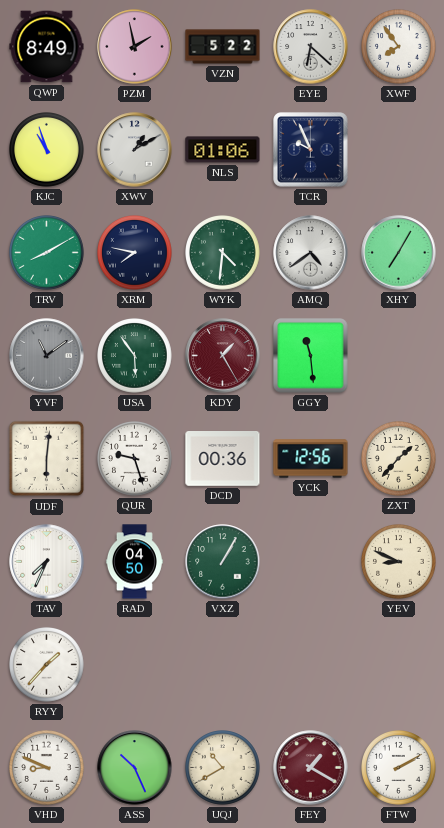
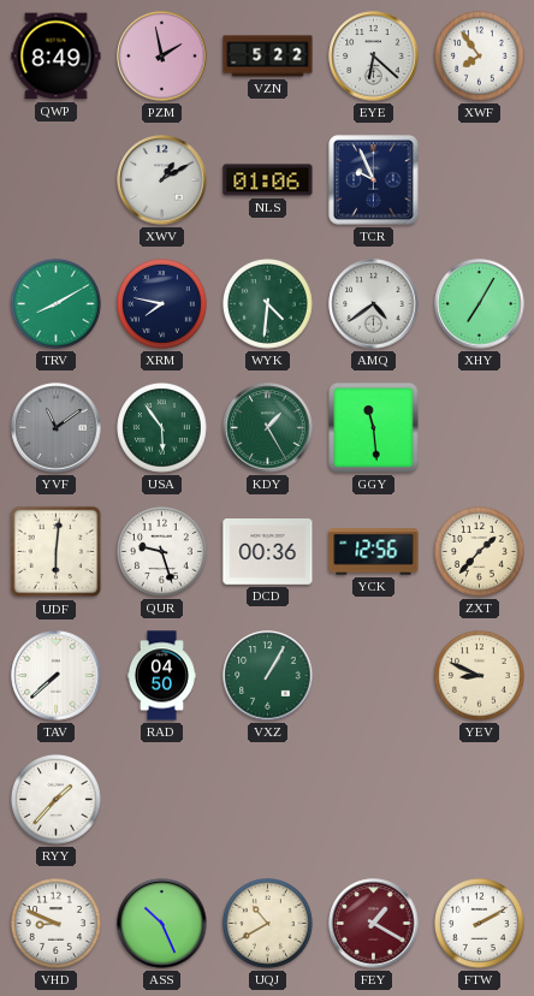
KJC: 10:57 -> none
KDY dial: burgundy -> green
TAV: 7:34 -> 7:38
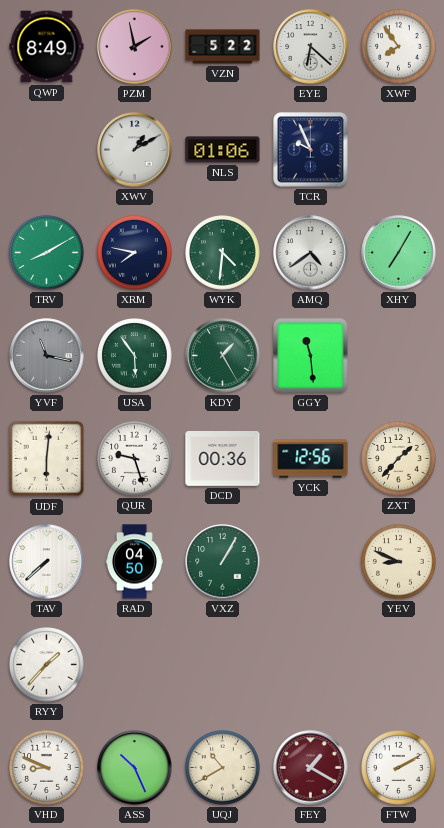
YVF: 11:09 -> 11:17
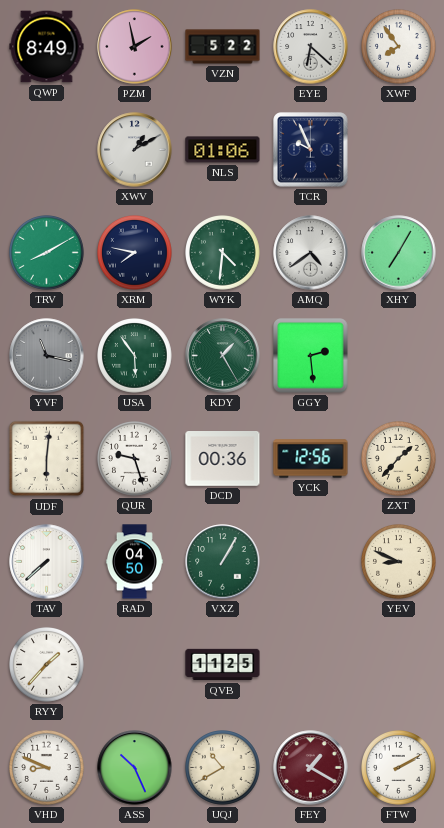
GGY: 11:29 -> 2:29
QVB: none -> 11:25
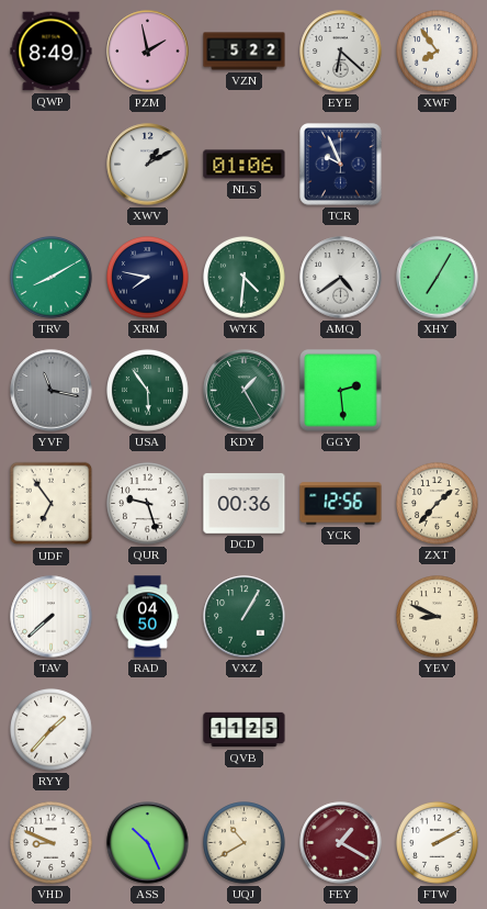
UDF: 6:01 -> 6:54
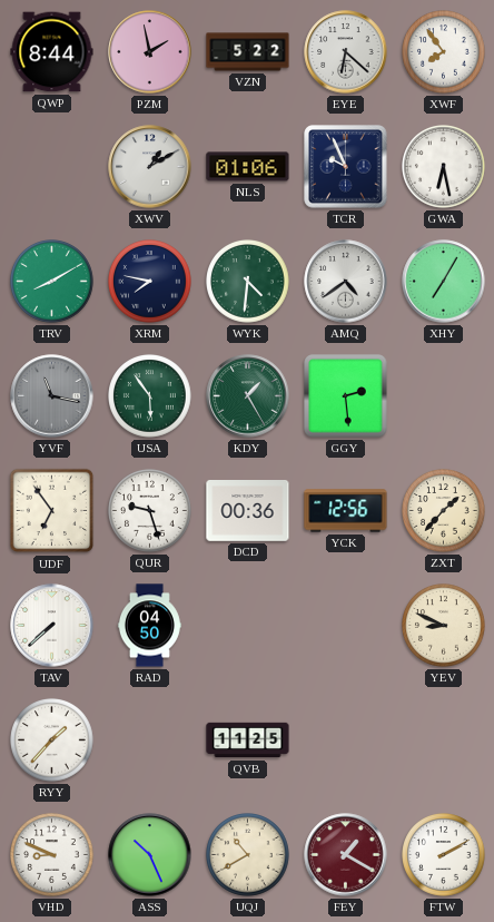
QWP: 8:49 -> 8:44
GWA: none -> 6:28
VXZ: 1:05 -> none
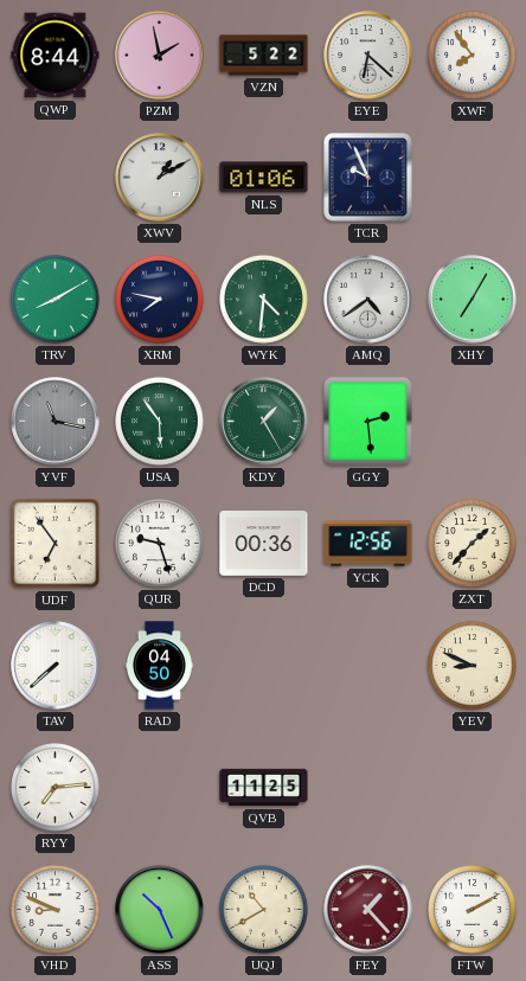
GWA: 6:28 -> none
RYY: 1:37 -> 7:14
FEY: 1:20 -> 1:23
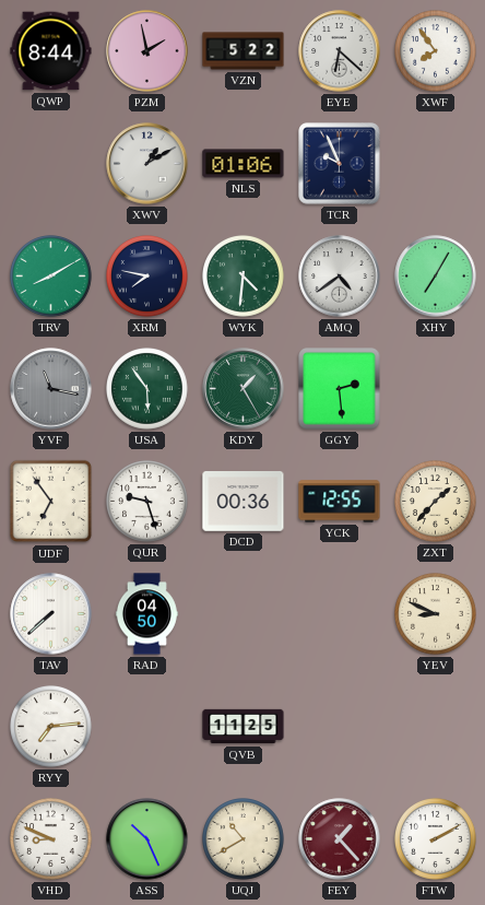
YCK: 12:56 -> 12:55
